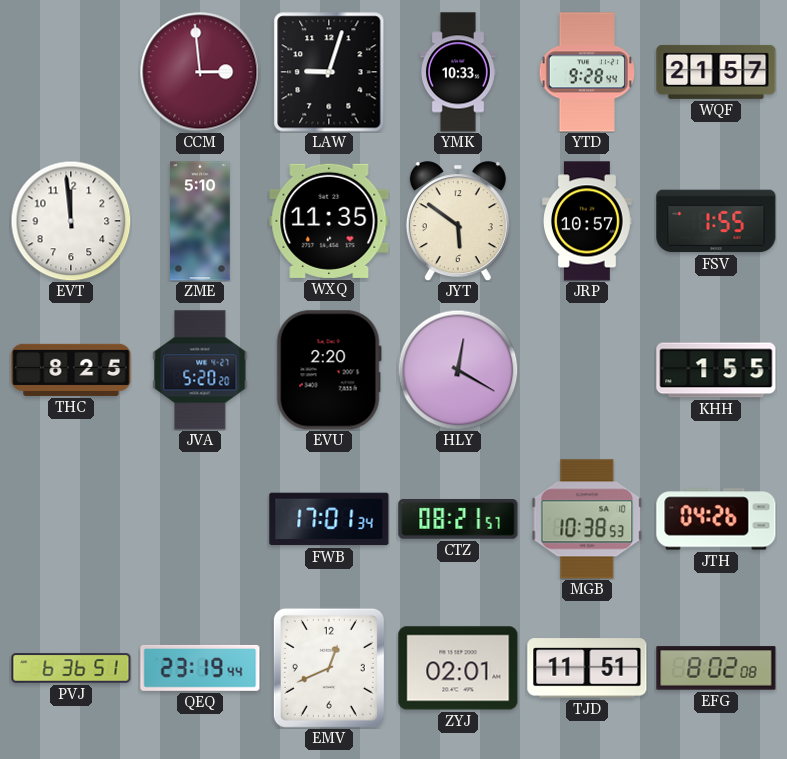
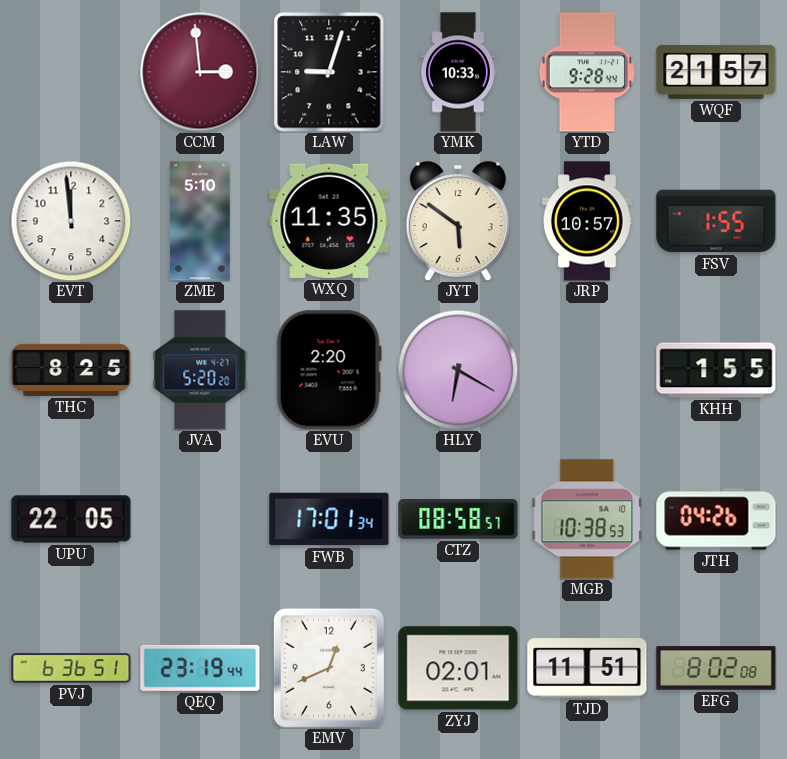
HLY: 12:20 -> 6:20
UPU: none -> 22:05
CTZ: 08:21 -> 08:58
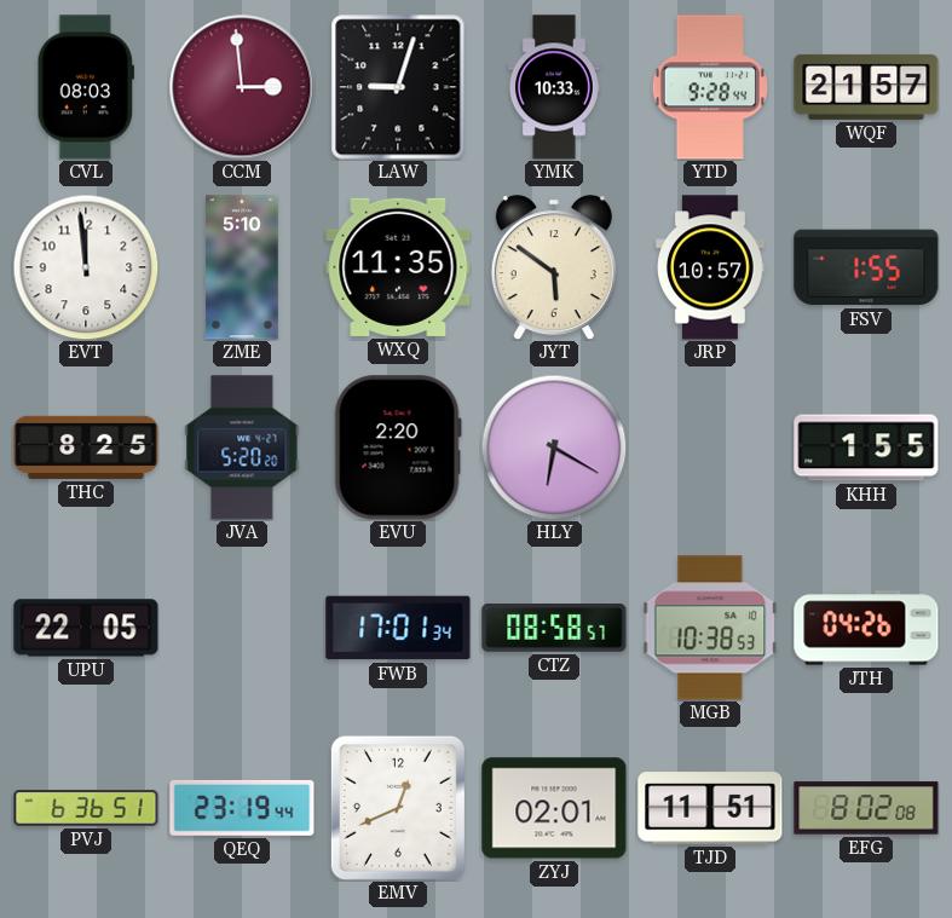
CVL: none -> 08:03
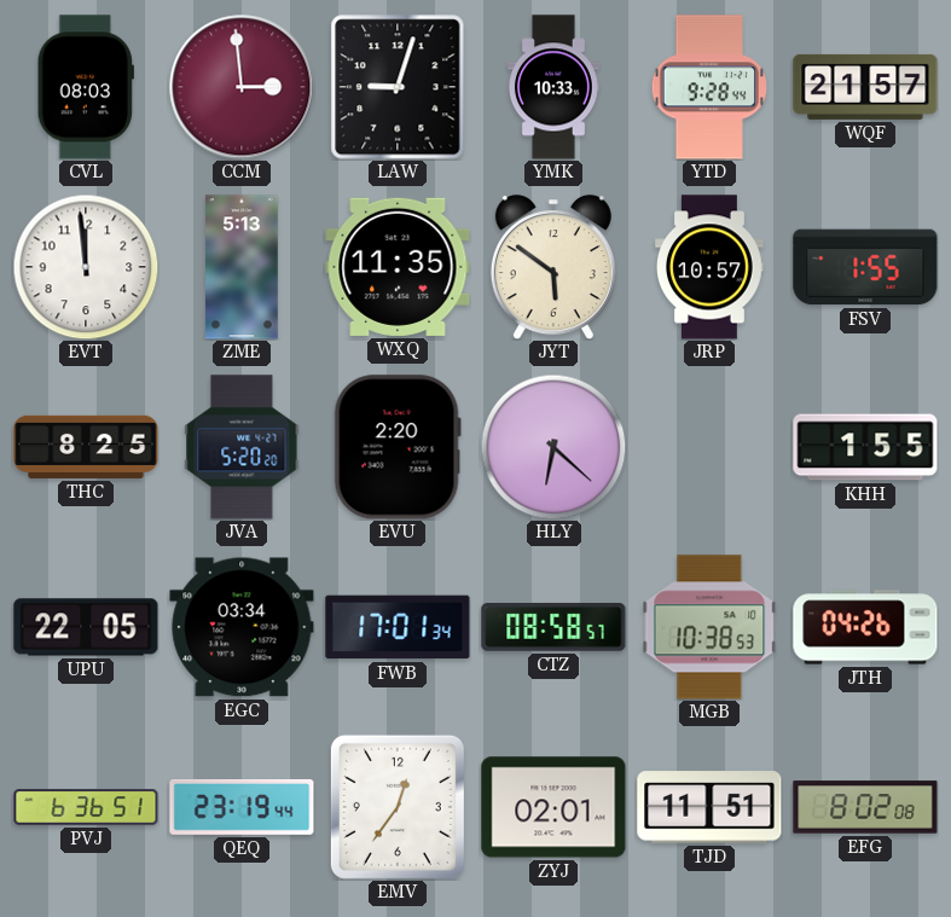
ZME: 5:10 -> 5:13
HLY: 6:20 -> 6:22
EGC: none -> 03:34
EMV: 12:41 -> 12:36
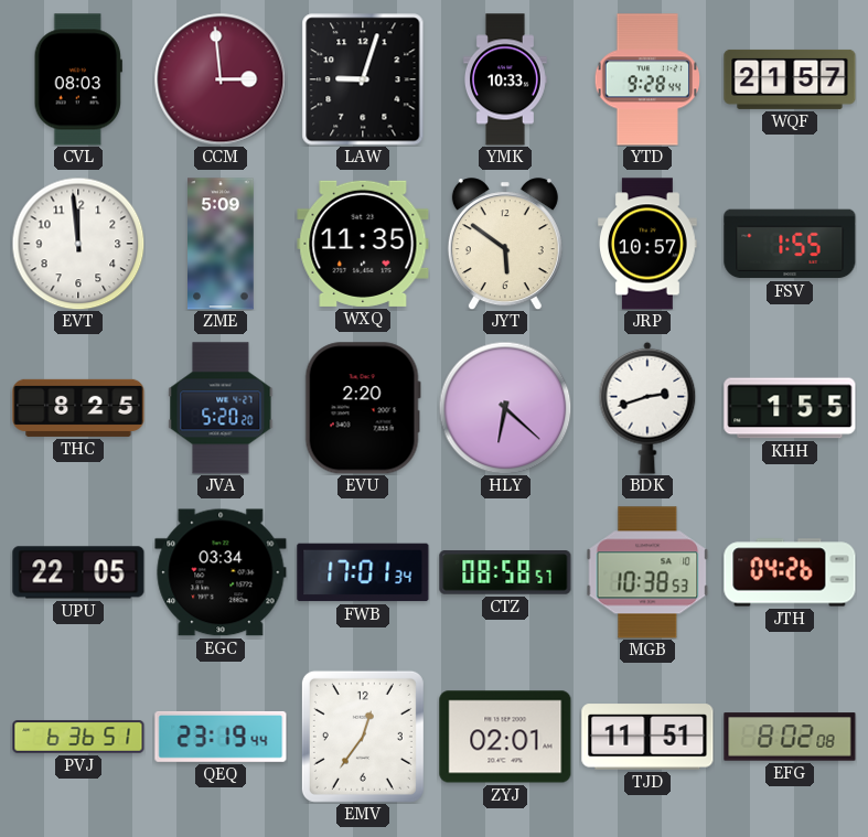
ZME: 5:13 -> 5:09
BDK: none -> 2:42
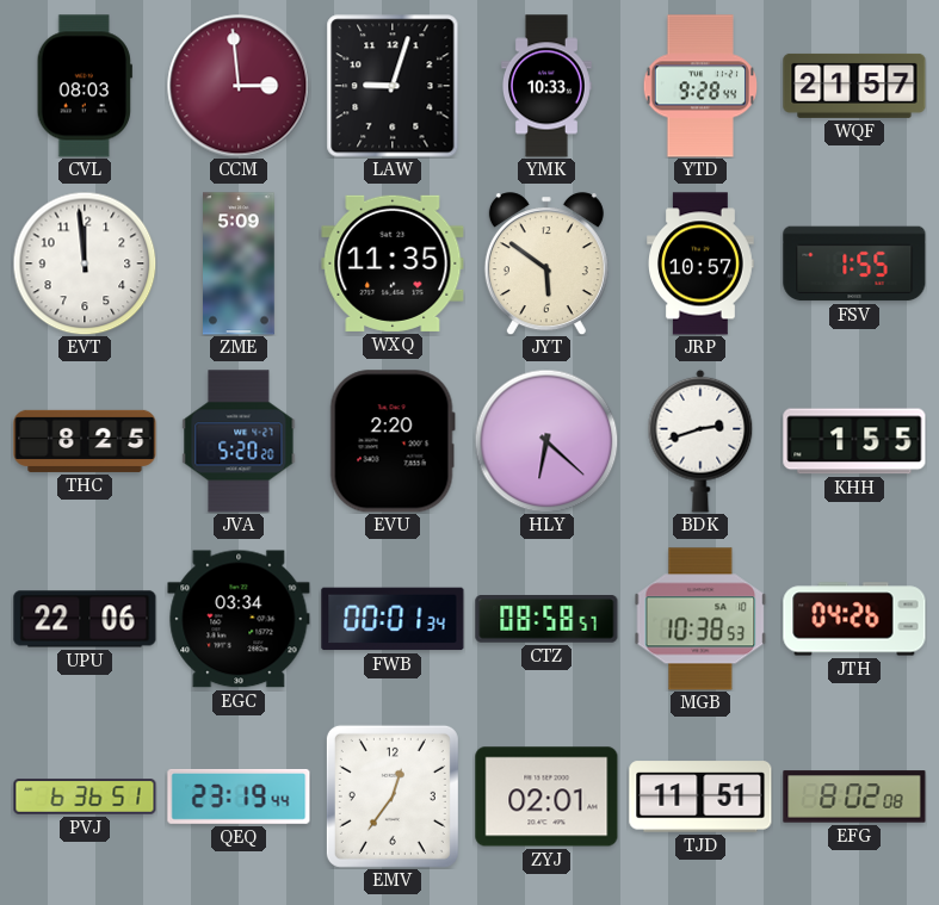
UPU: 22:05 -> 22:06
FWB: 17:01 -> 00:01
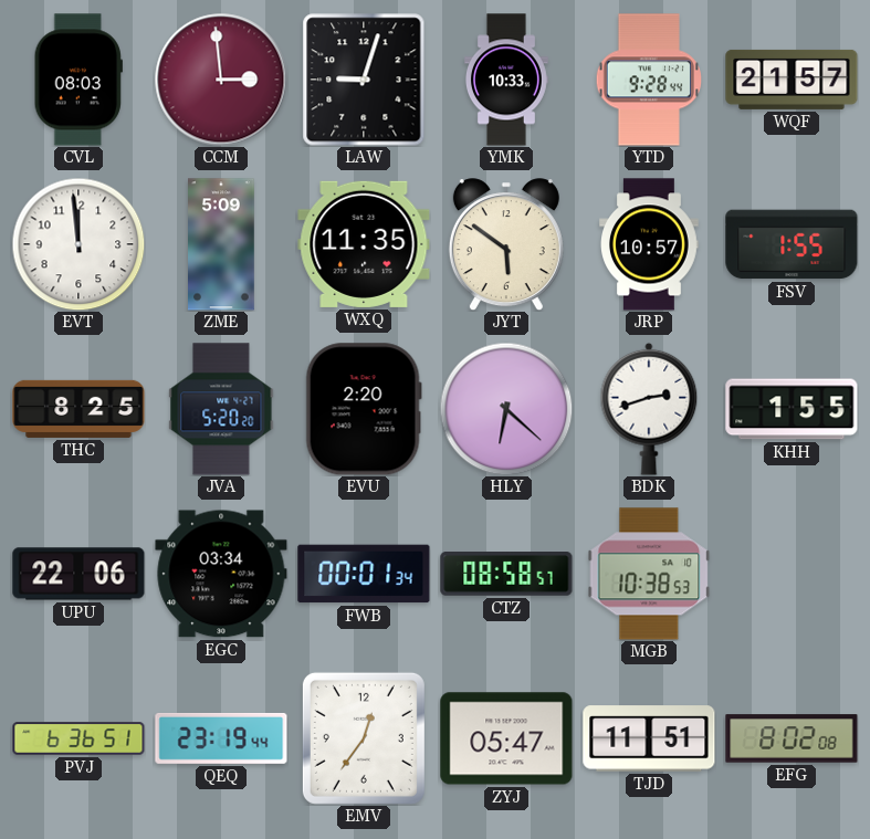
JTH: 04:26 -> none
ZYJ: 02:01 -> 05:47
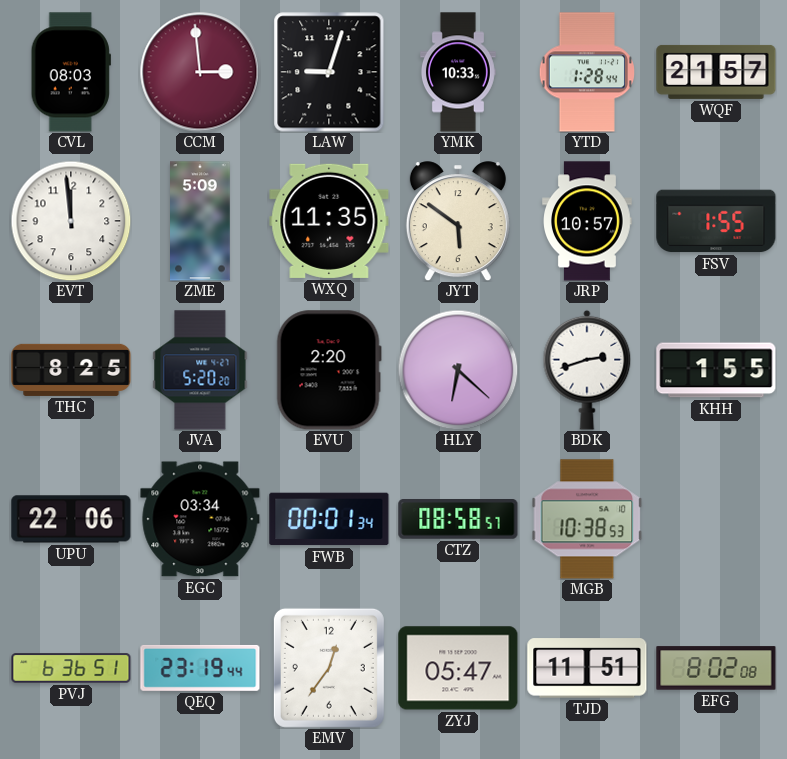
YTD: 9:28 -> 1:28
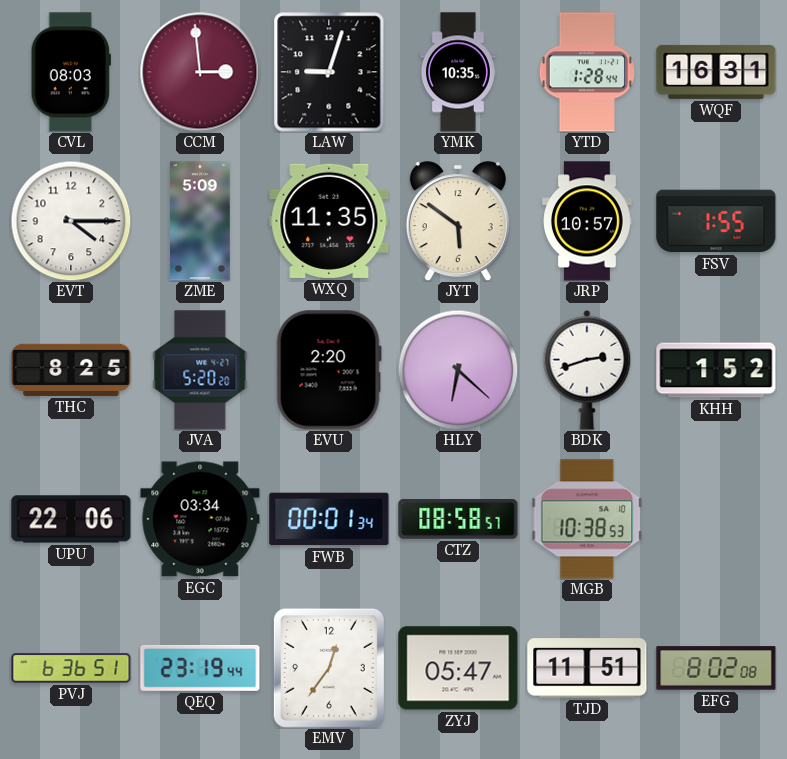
YMK: 10:33 -> 10:35
WQF: 21:57 -> 16:31
EVT: 11:59 -> 4:15
KHH: 1:55 -> 1:52
